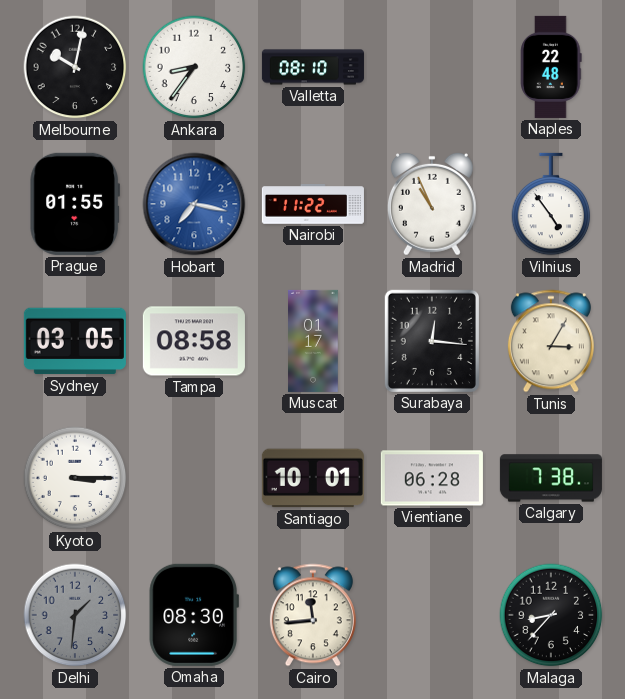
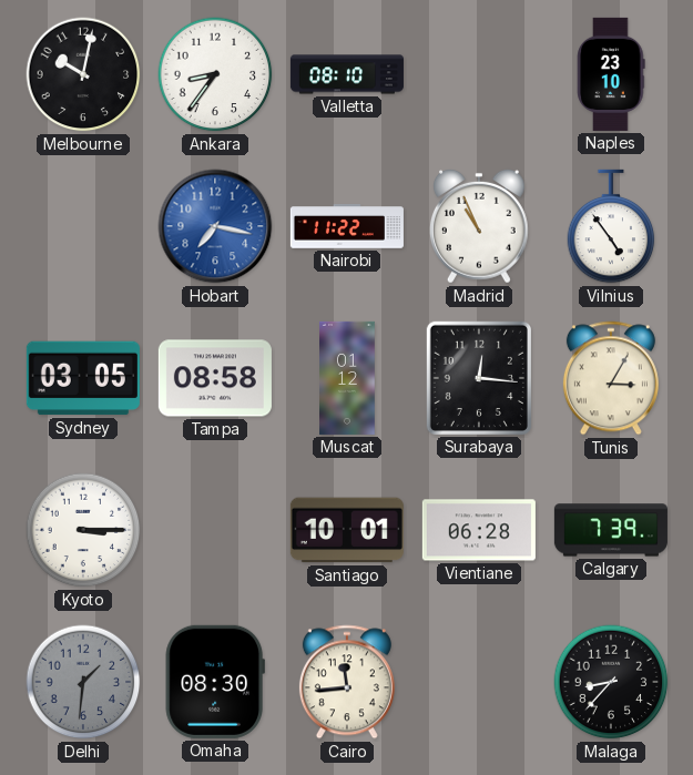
Naples: 22:48 -> 23:10
Prague: 01:55 -> none
Muscat: 01:17 -> 01:12
Calgary: 7:38 -> 7:39
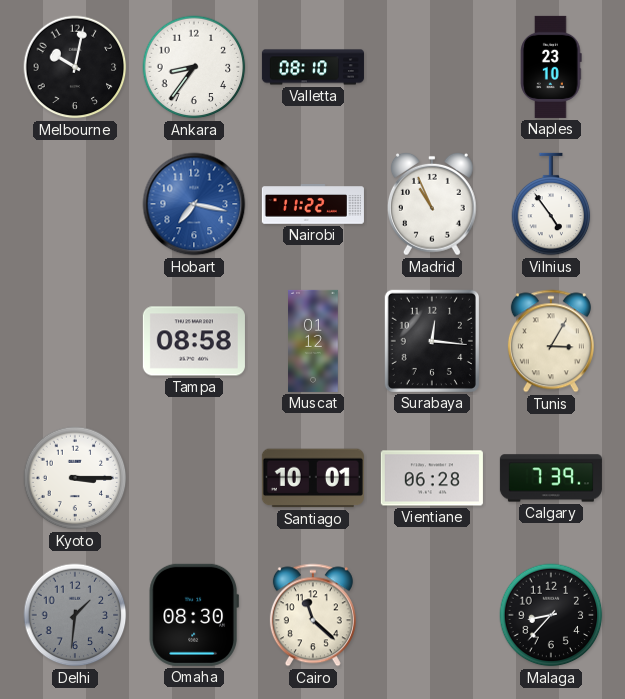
Sydney: 03:05 -> none
Cairo: 11:44 -> 11:22
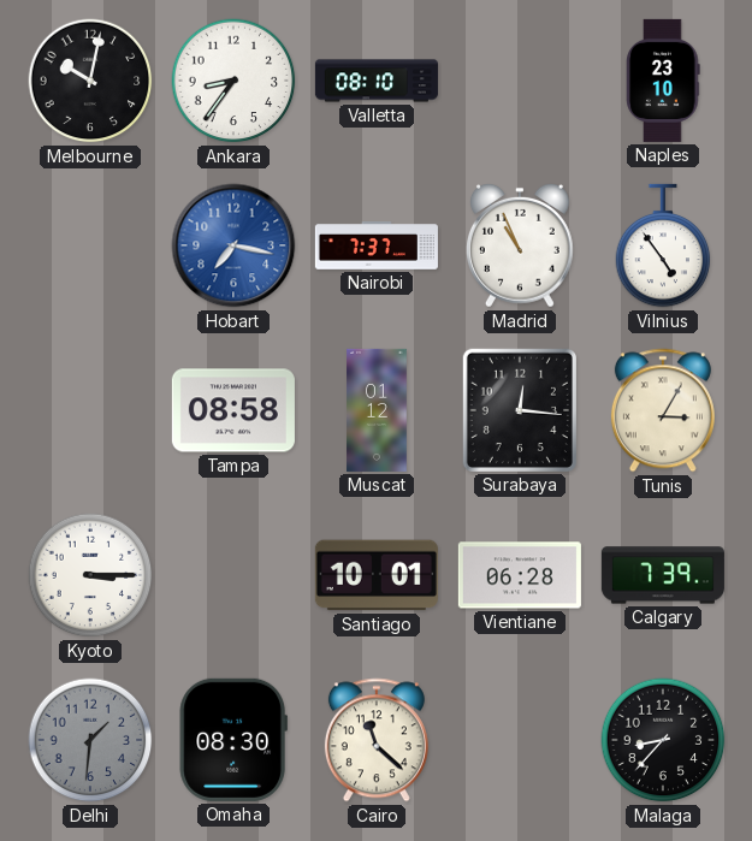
Nairobi: 11:22 -> 7:37
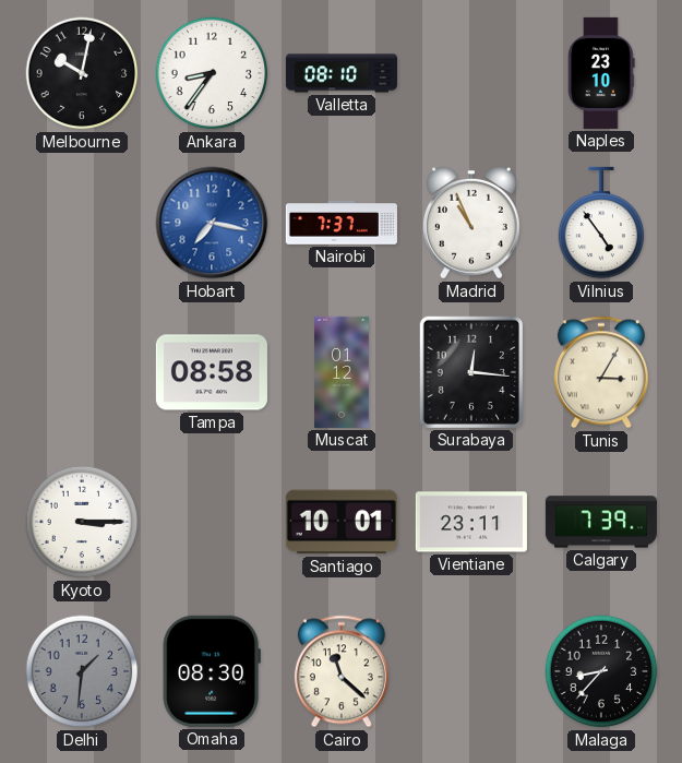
Vientiane: 06:28 -> 23:11
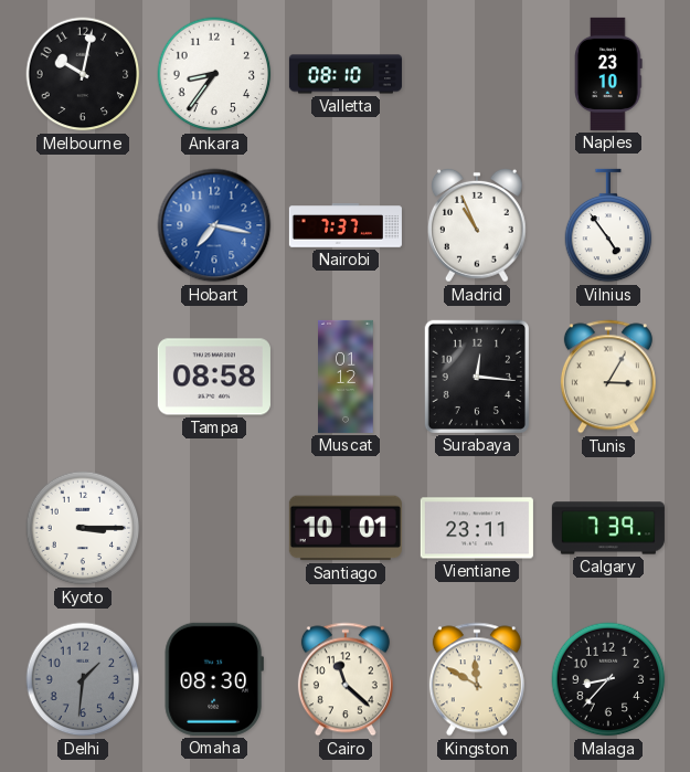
Kingston: none -> 11:50
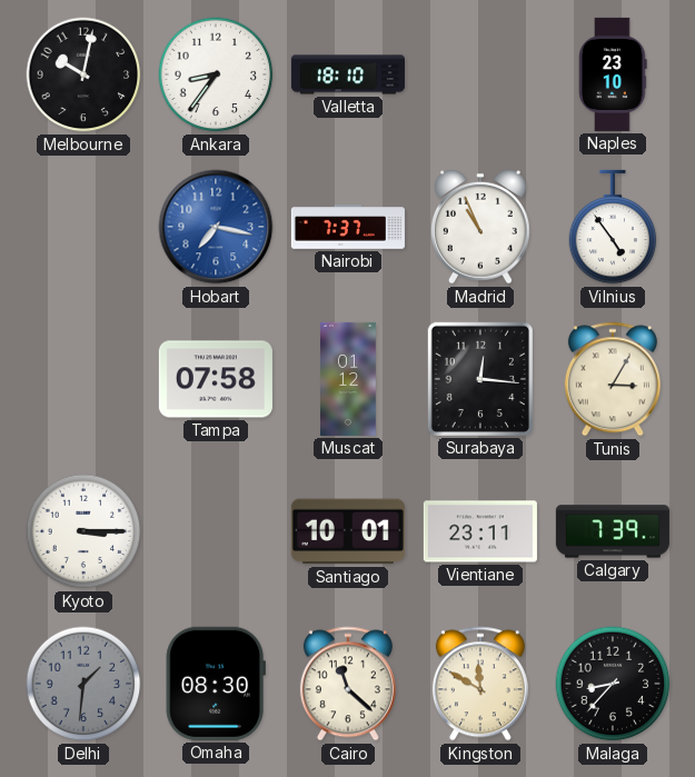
Valletta: 08:10 -> 18:10
Tampa: 08:58 -> 07:58
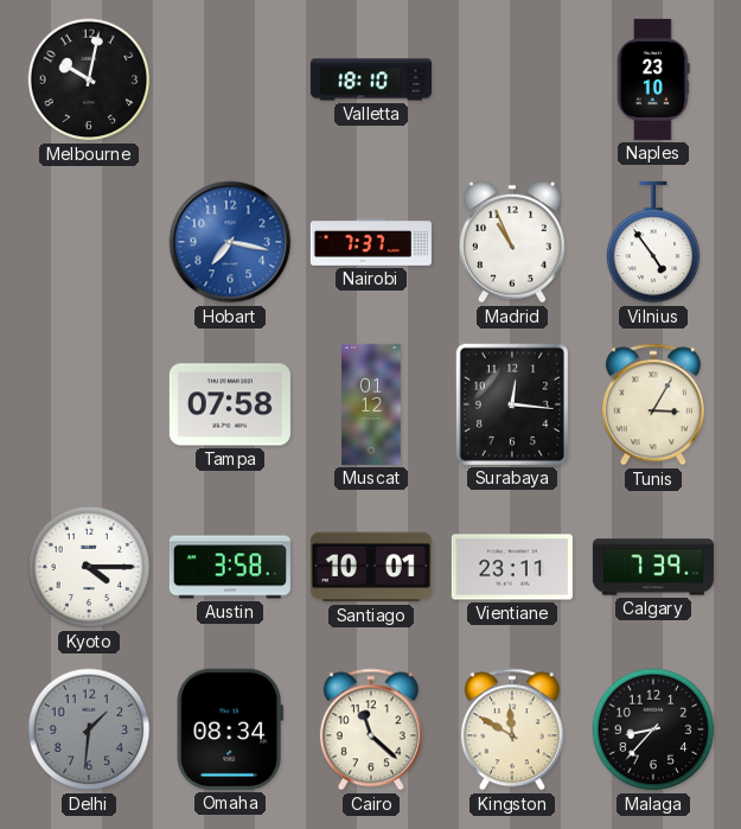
Ankara: 8:36 -> none
Kyoto: 3:15 -> 4:15
Austin: none -> 3:58
Omaha: 08:30 -> 08:34
